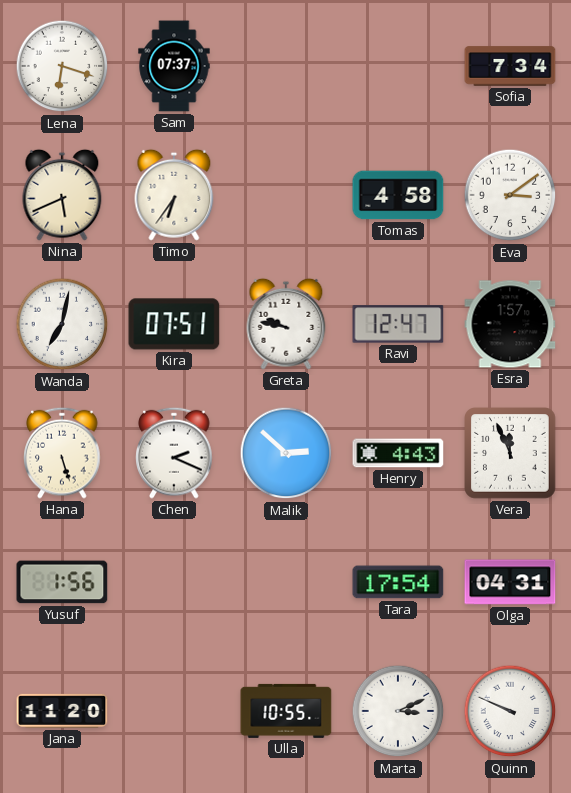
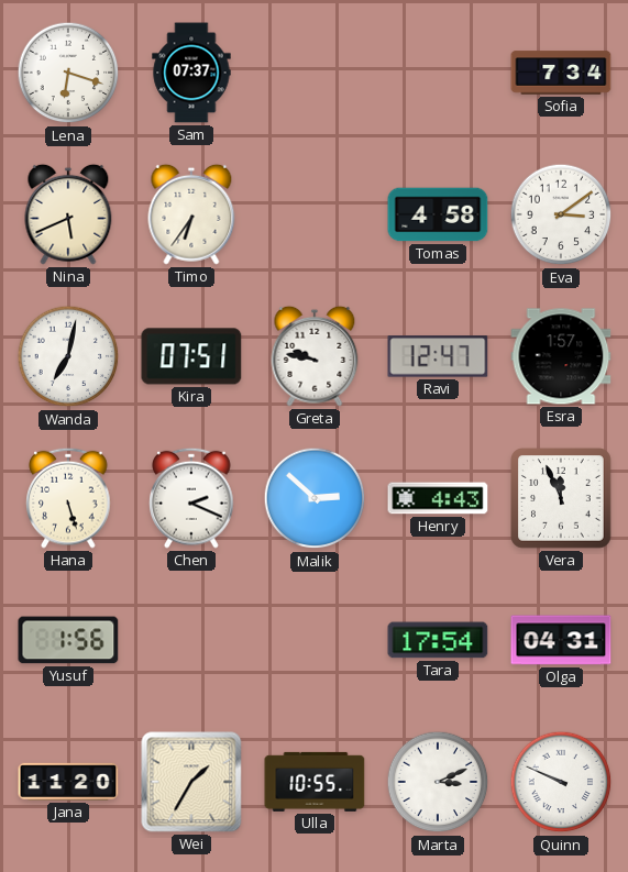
Wei: none -> 1:35
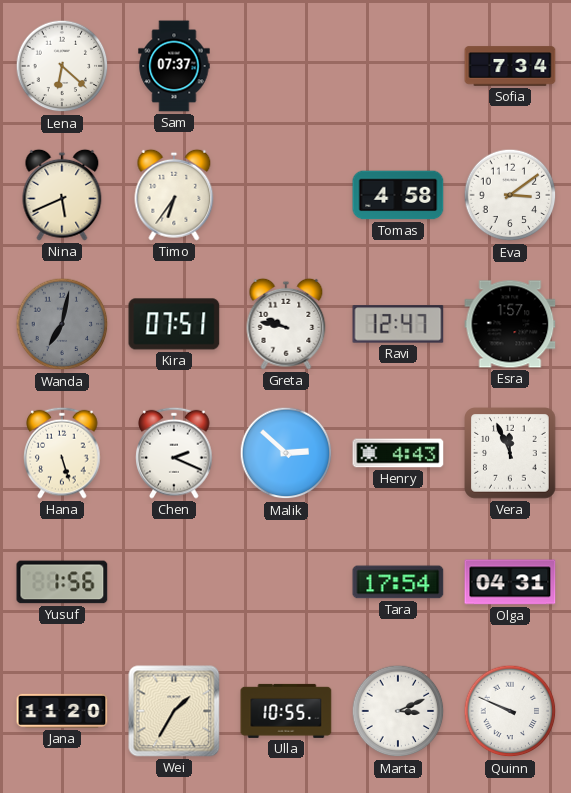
Lena: 6:18 -> 6:22
Wanda dial: white -> grey
